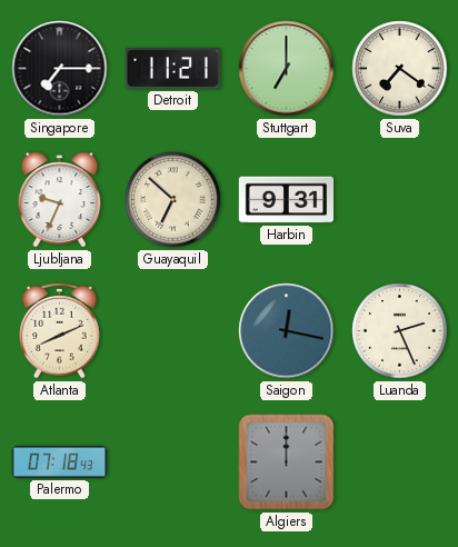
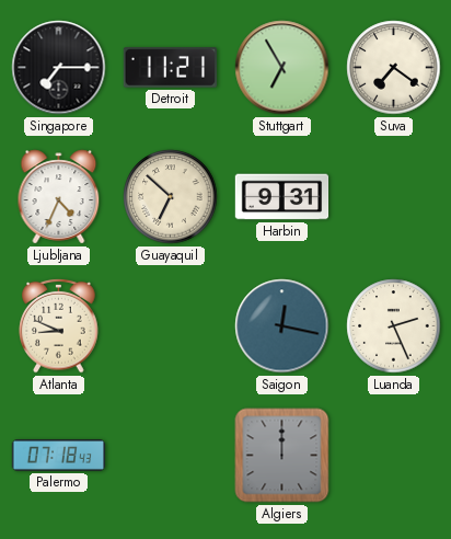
Stuttgart: 7:00 -> 6:55
Ljubljana: 9:34 -> 4:34
Atlanta: 8:11 -> 8:49
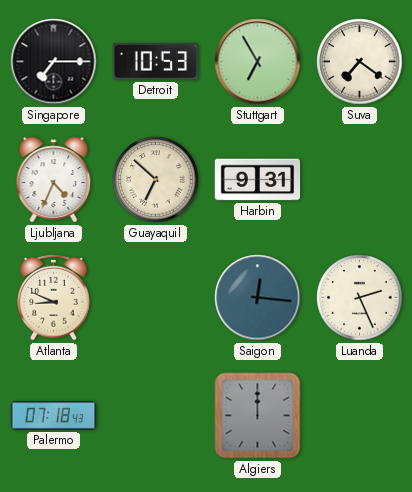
Detroit: 11:21 -> 10:53
Saigon: 12:17 -> 12:16
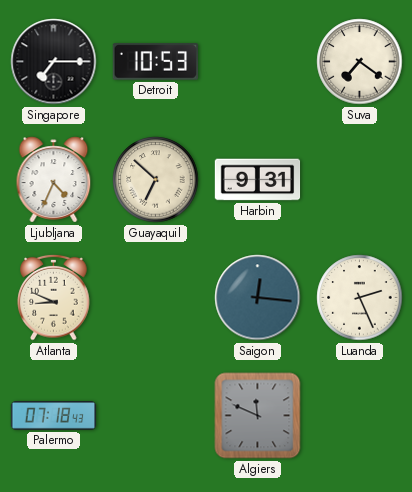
Stuttgart: 6:55 -> none
Algiers: 12:00 -> 11:49
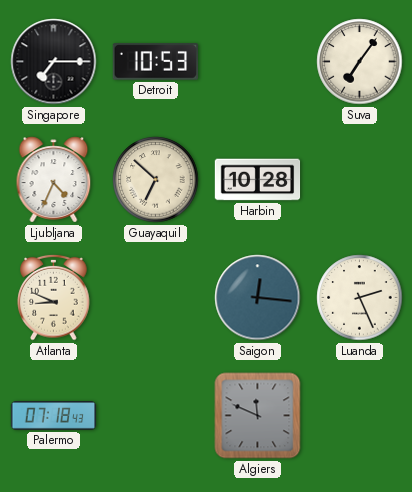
Suva: 7:21 -> 7:06
Harbin: 9:31 -> 10:28
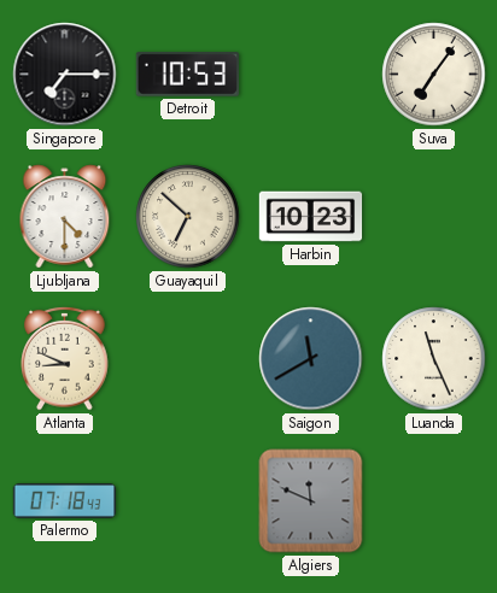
Ljubljana: 4:34 -> 4:30
Harbin: 10:28 -> 10:23
Saigon: 12:16 -> 11:40
Luanda: 2:26 -> 11:26
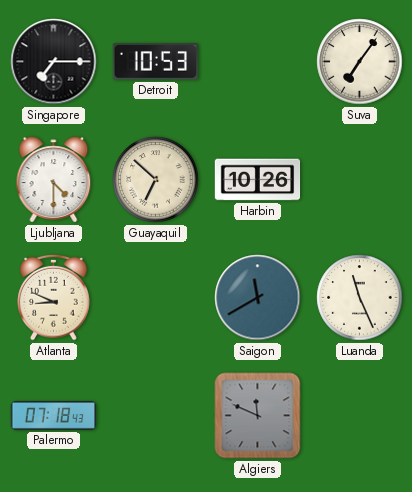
Harbin: 10:23 -> 10:26
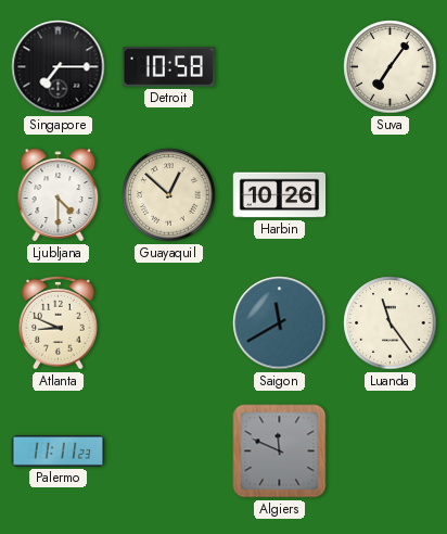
Detroit: 10:53 -> 10:58
Guayaquil: 6:52 -> 12:52
Luanda: 11:26 -> 11:24
Palermo: 07:18 -> 11:11
